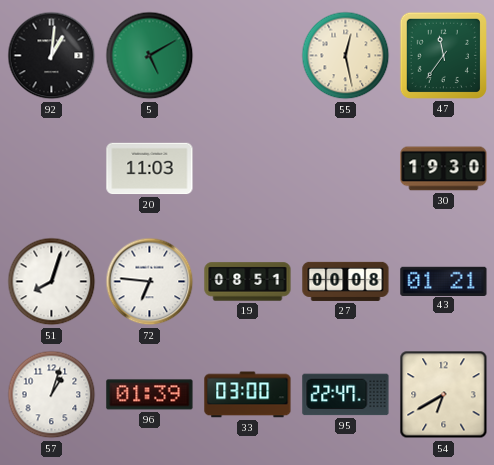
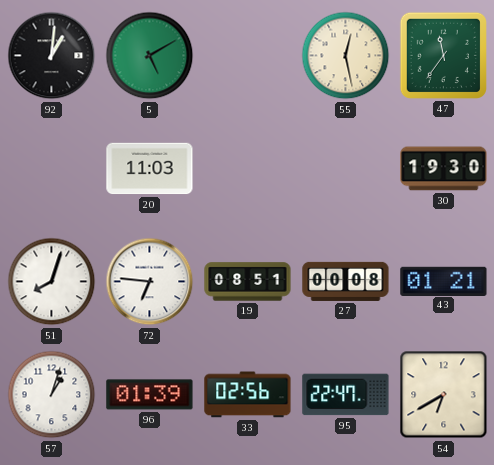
33: 03:00 -> 02:56
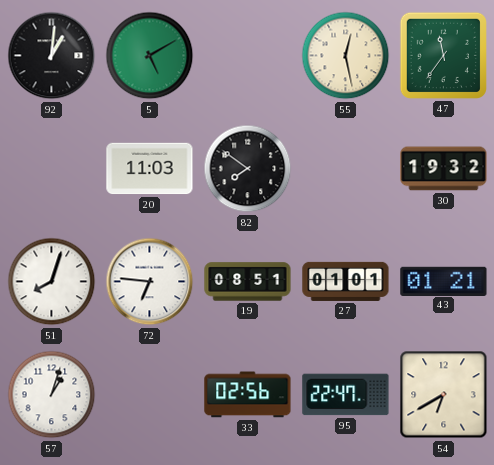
82: none -> 7:51
30: 19:30 -> 19:32
27: 00:08 -> 01:01
96: 01:39 -> none
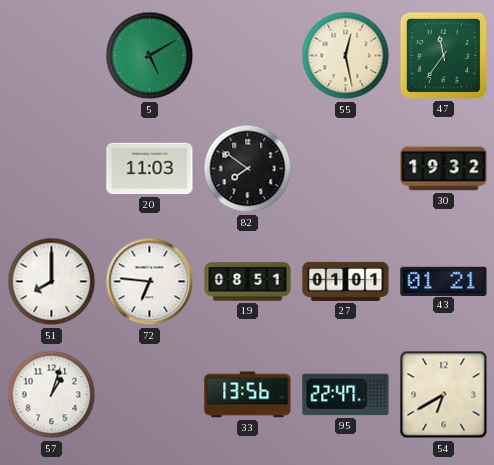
92: 1:01 -> none
51: 8:03 -> 8:00
33: 02:56 -> 13:56
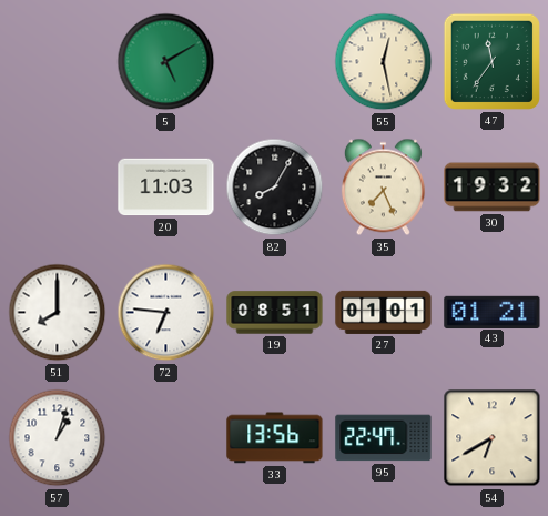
82: 7:51 -> 8:05
35: none -> 7:26
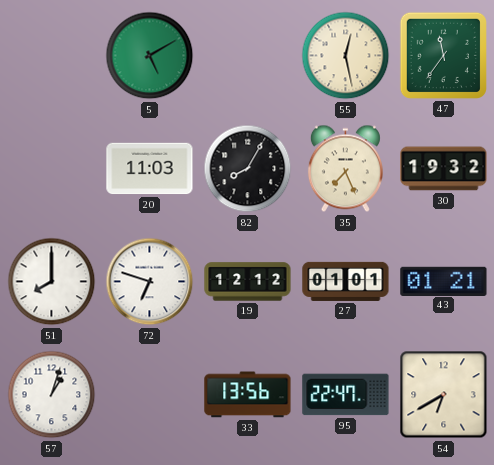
72: 6:46 -> 6:48
19: 08:51 -> 12:12
